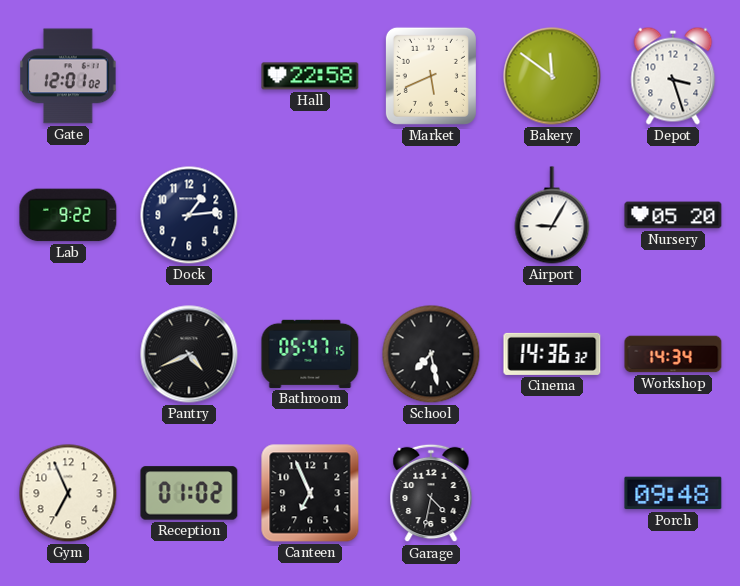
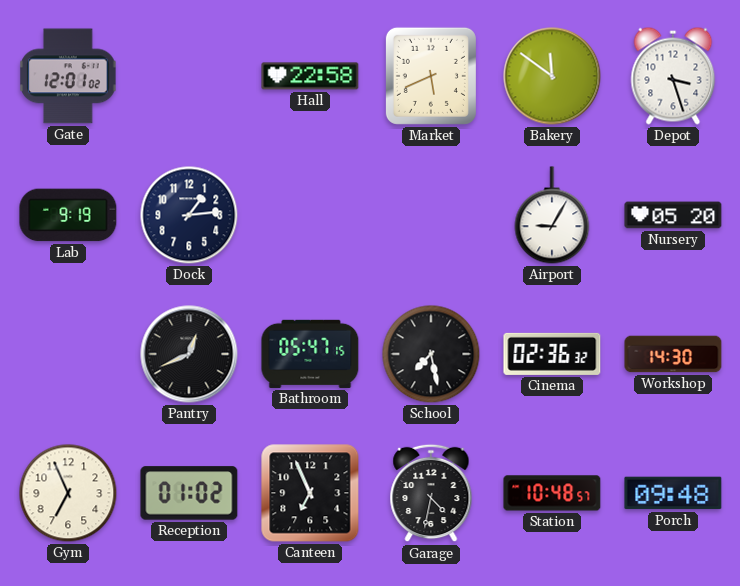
Lab: 9:22 -> 9:19
Pantry: 4:41 -> 12:41
Cinema: 14:36 -> 02:36
Workshop: 14:34 -> 14:30
Station: none -> 10:48
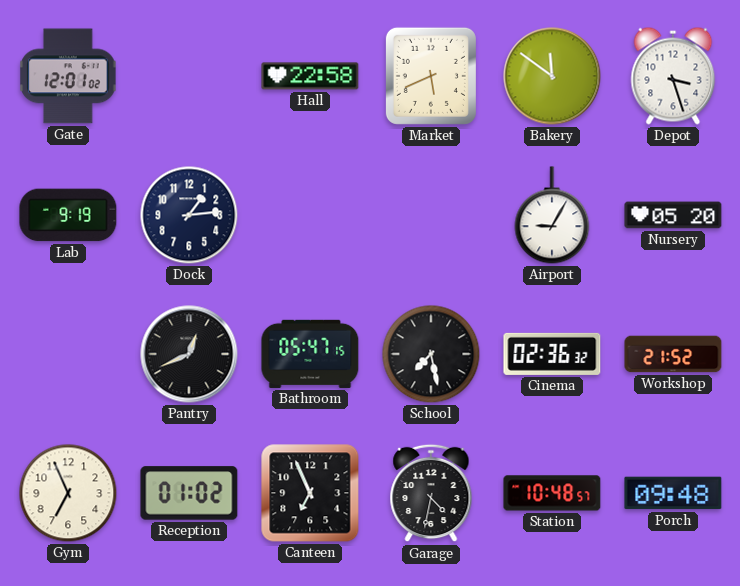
Workshop: 14:30 -> 21:52
